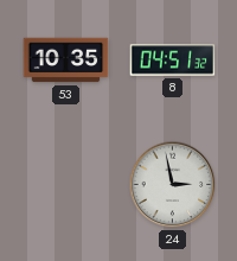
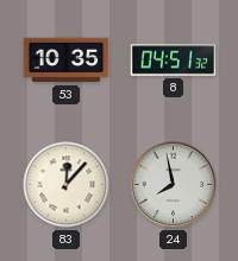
83: none -> 12:07
24: 2:58 -> 7:58
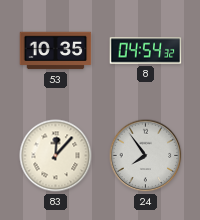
8: 04:51 -> 04:54
24: 7:58 -> 7:54
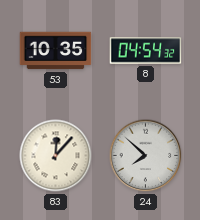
24: 7:54 -> 7:52
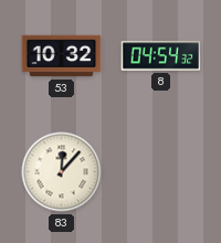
53: 10:35 -> 10:32
24: 7:52 -> none
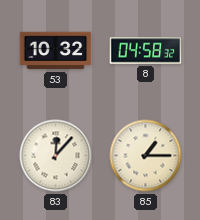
8: 04:54 -> 04:58
85: none -> 1:15
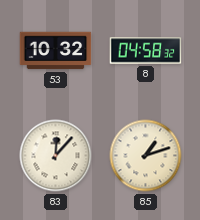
85: 1:15 -> 1:12
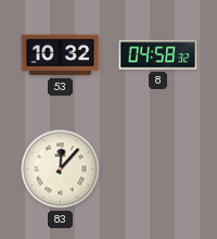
85: 1:12 -> none
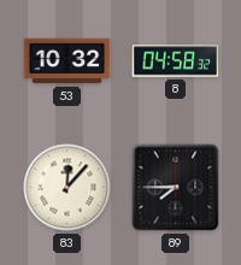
89: none -> 7:45
